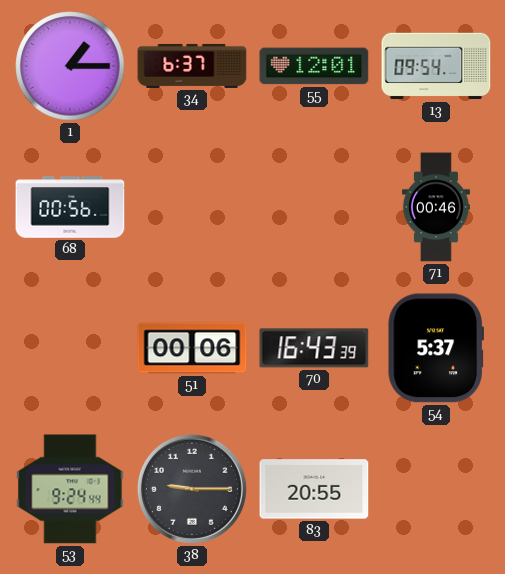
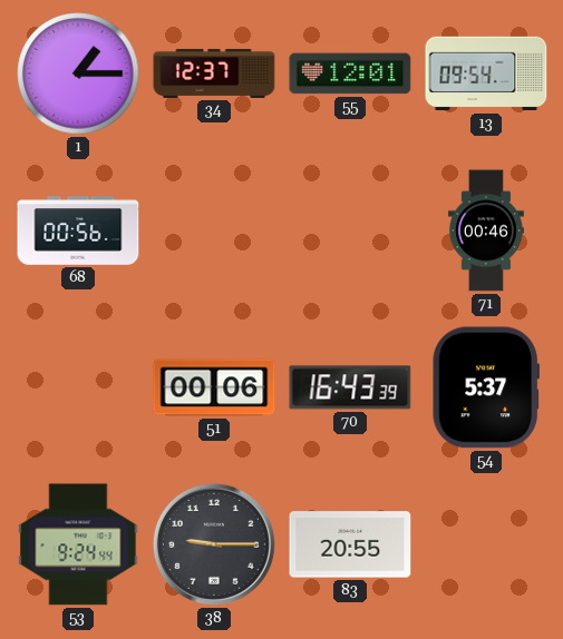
34: 6:37 -> 12:37
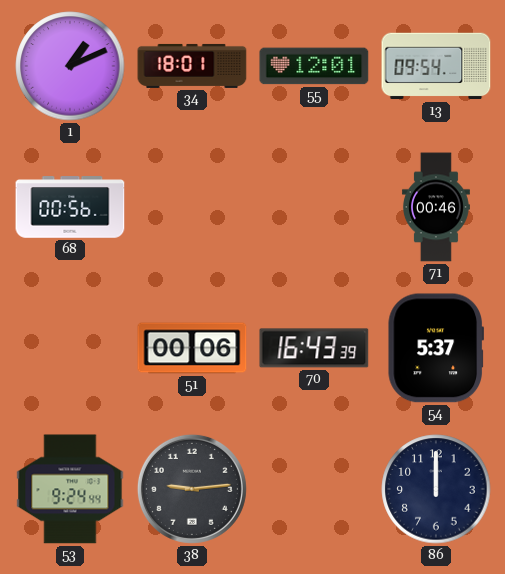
1: 1:15 -> 1:11
34: 12:37 -> 18:01
38: 9:15 -> 9:14
83: 20:55 -> none
86: none -> 12:00
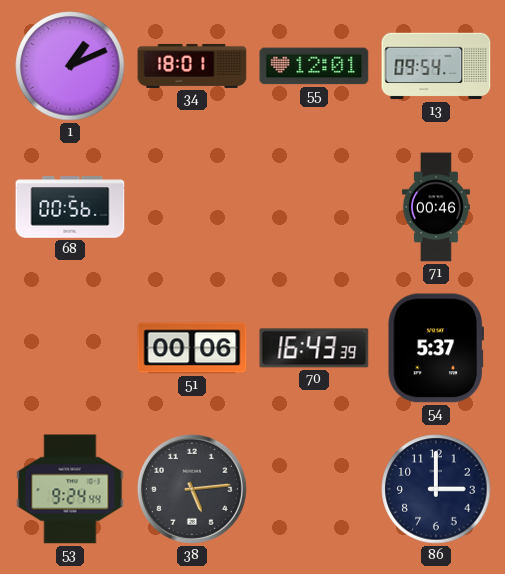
38: 9:14 -> 5:14
86: 12:00 -> 3:00
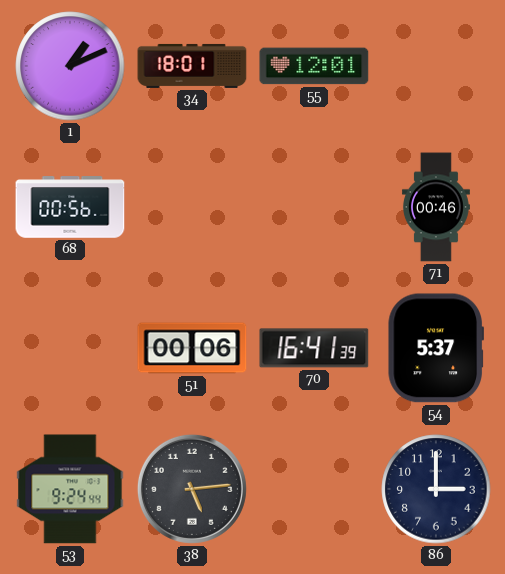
13: 09:54 -> none
70: 16:43 -> 16:41
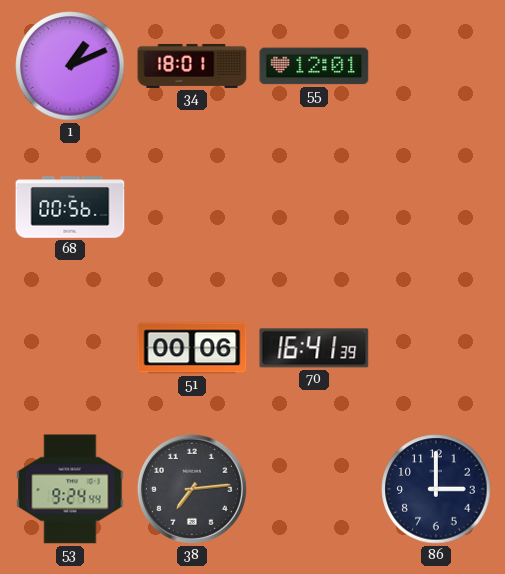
71: 00:46 -> none
54: 5:37 -> none
38: 5:14 -> 7:14
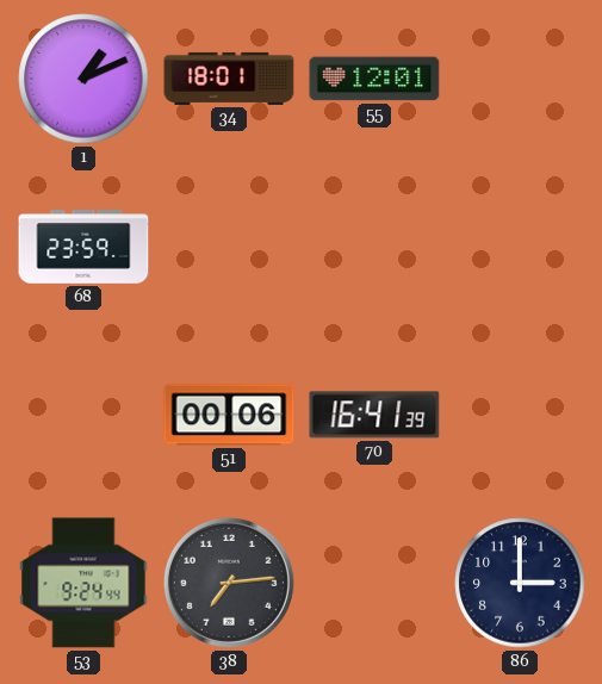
68: 00:56 -> 23:59
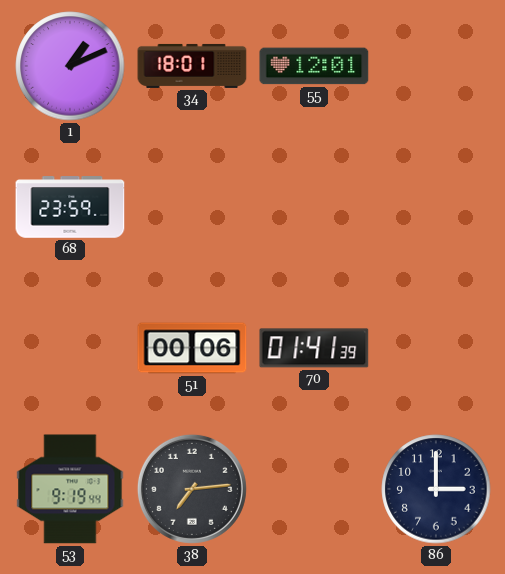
70: 16:41 -> 01:41
53: 9:24 -> 9:19
